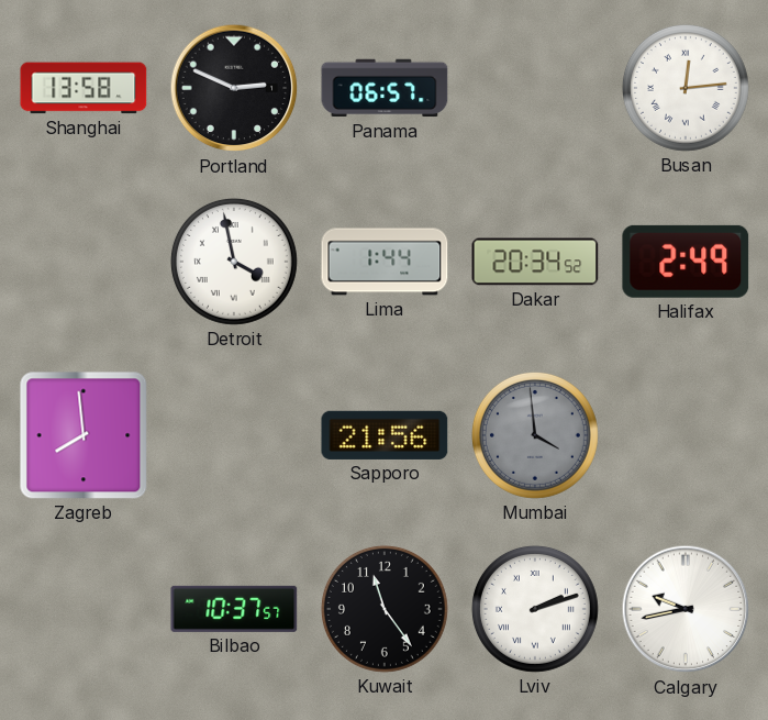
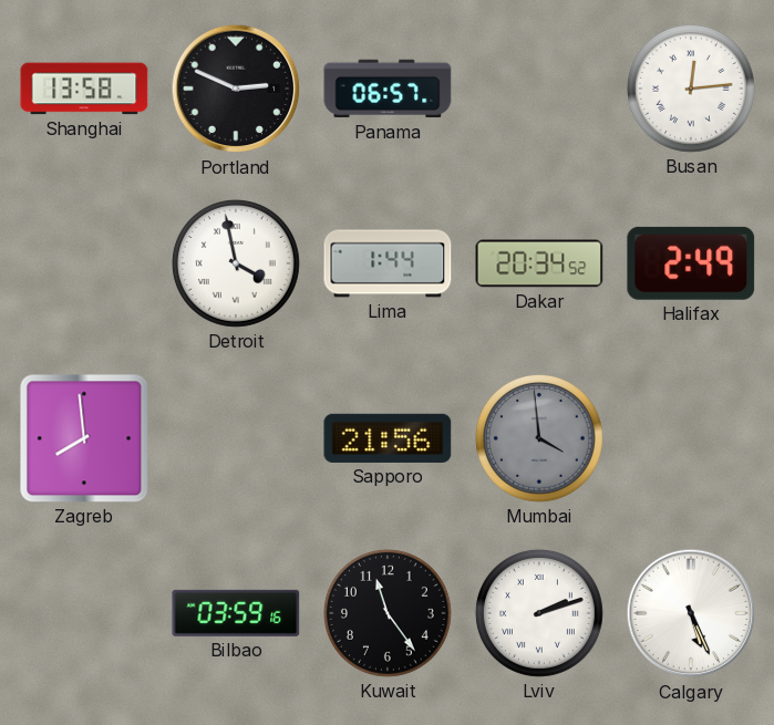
Bilbao: 10:37 -> 03:59
Calgary: 9:43 -> 5:26
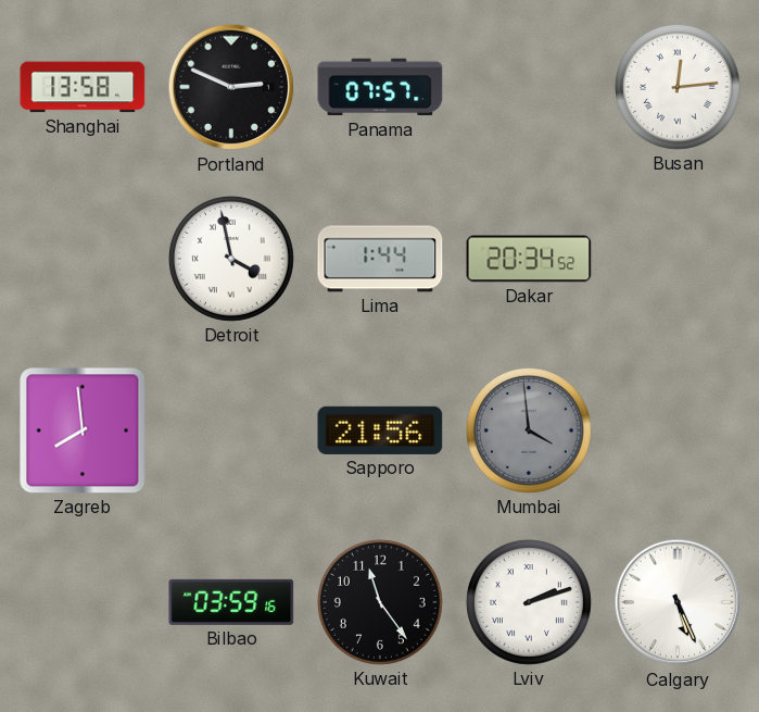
Panama: 06:57 -> 07:57
Halifax: 2:49 -> none
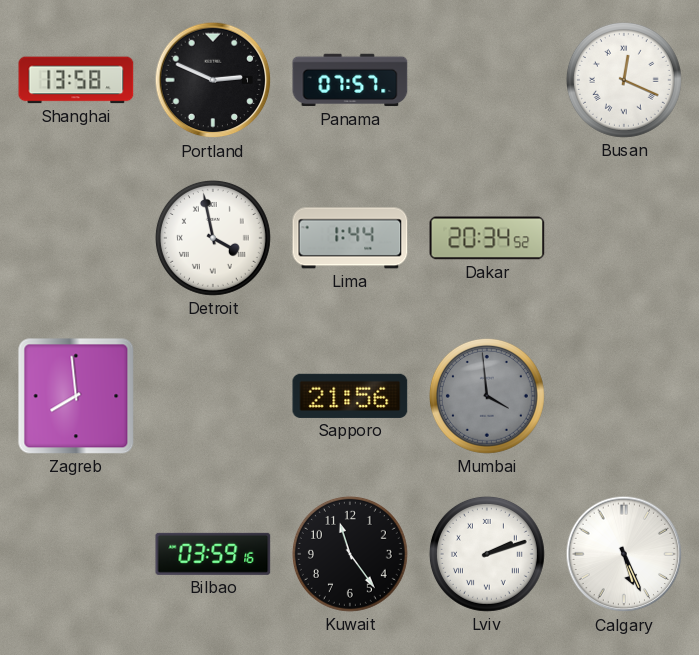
Busan: 12:14 -> 12:19
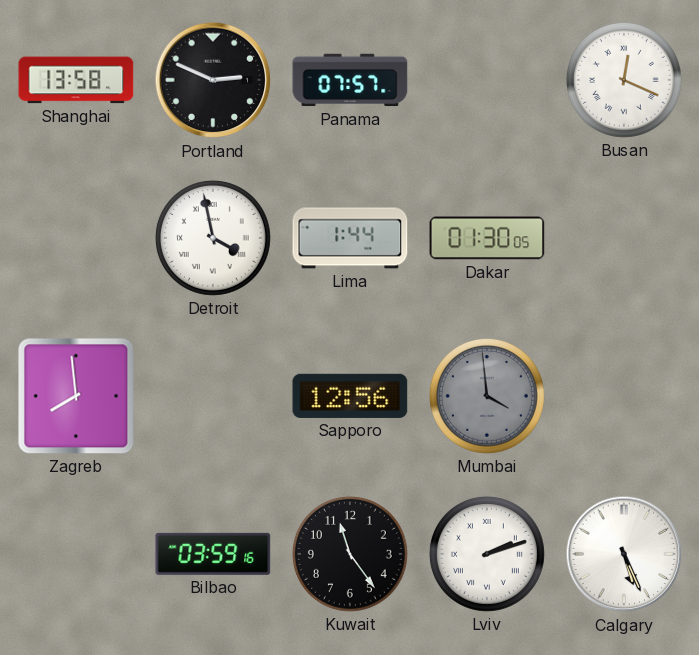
Dakar: 20:34 -> 01:30
Sapporo: 21:56 -> 12:56
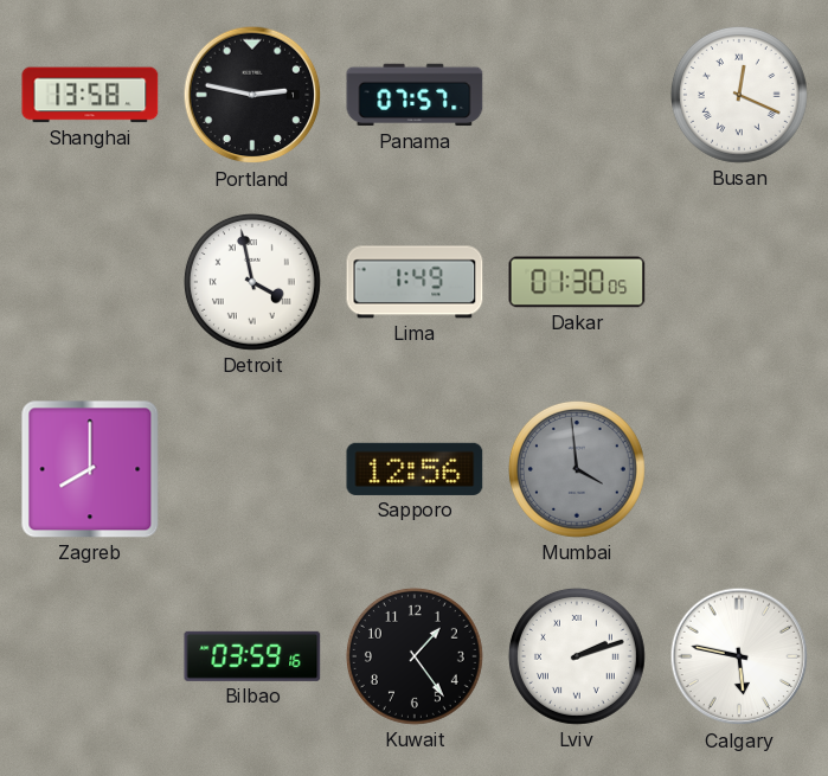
Portland: 2:49 -> 2:47
Lima: 1:44 -> 1:49
Zagreb: 7:59 -> 8:00
Kuwait: 11:24 -> 1:24
Calgary: 5:26 -> 5:47
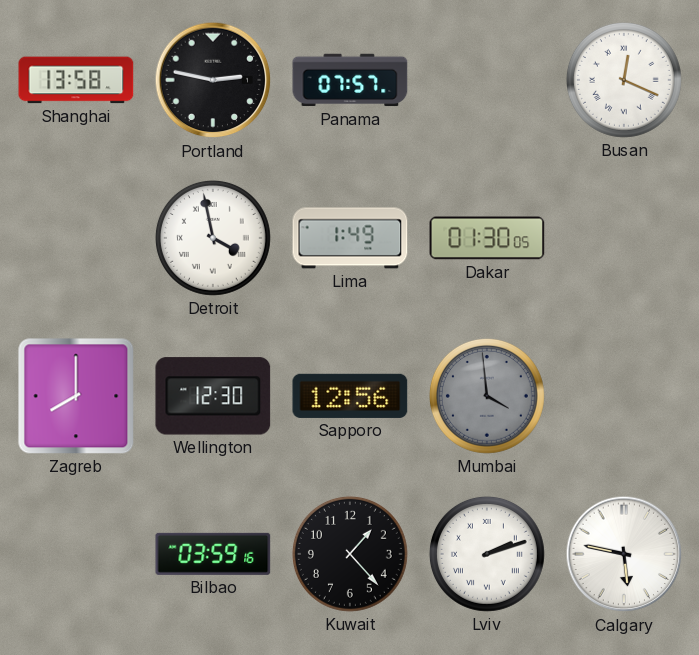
Wellington: none -> 12:30
Kuwait: 1:24 -> 1:23
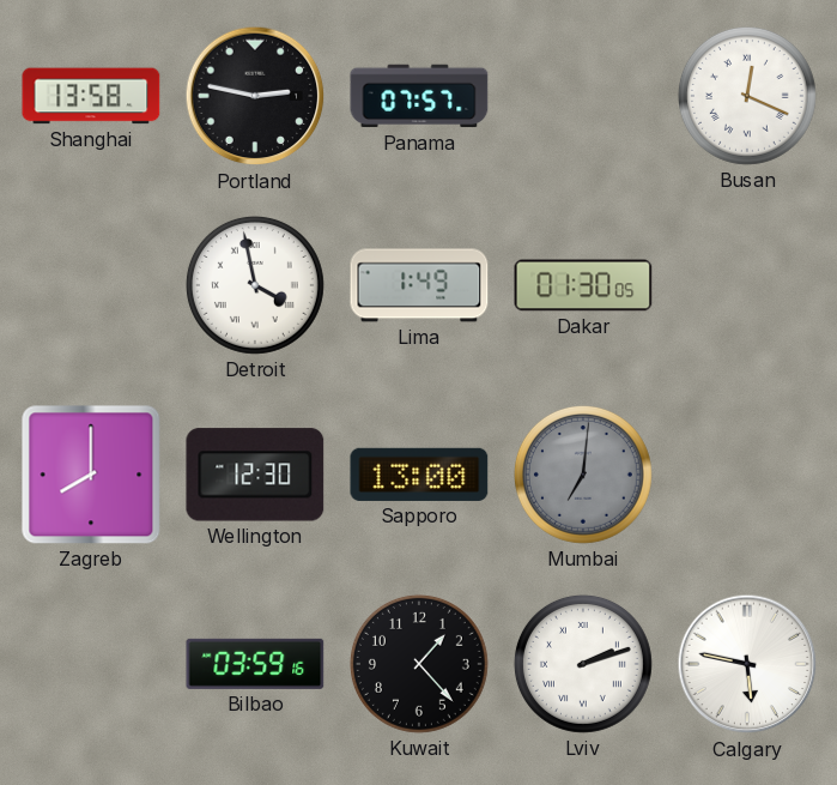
Sapporo: 12:56 -> 13:00
Mumbai: 3:59 -> 7:01
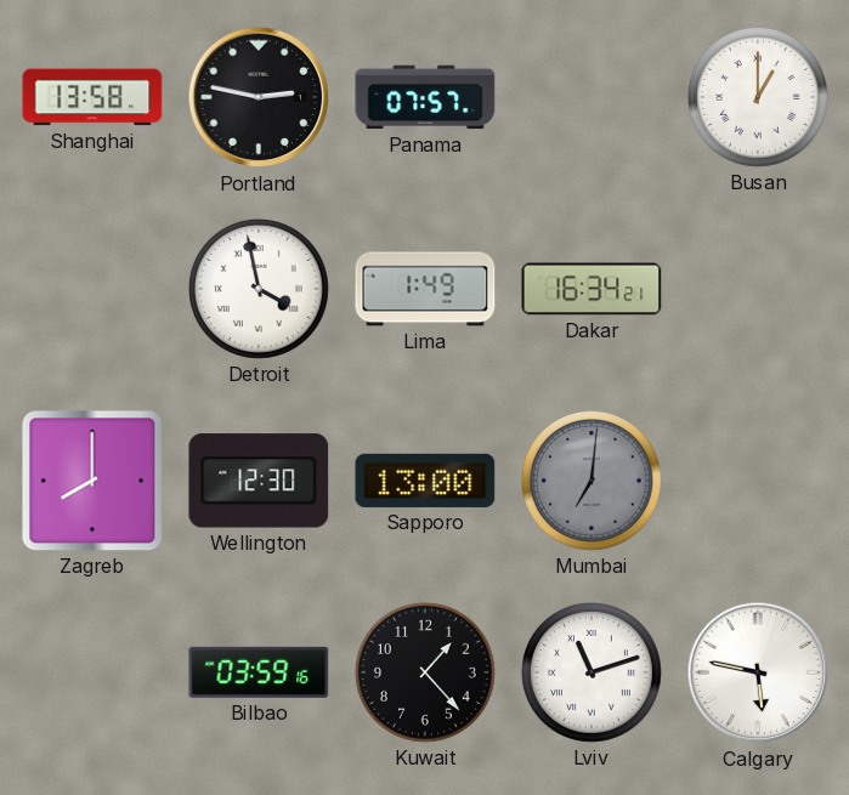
Busan: 12:19 -> 1:00
Dakar: 01:30 -> 16:34
Lviv: 2:12 -> 11:12
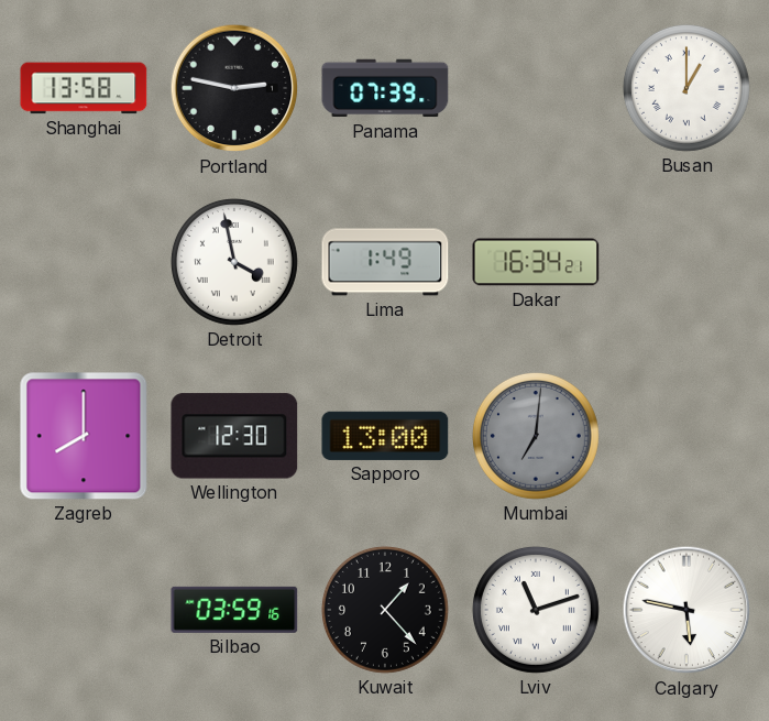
Panama: 07:57 -> 07:39
